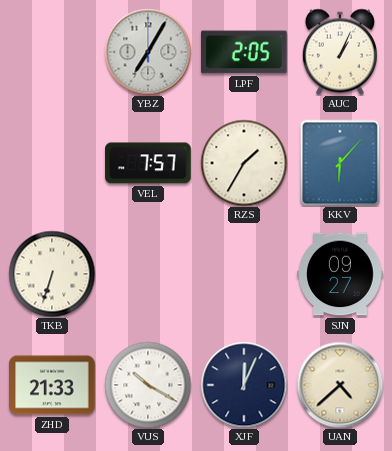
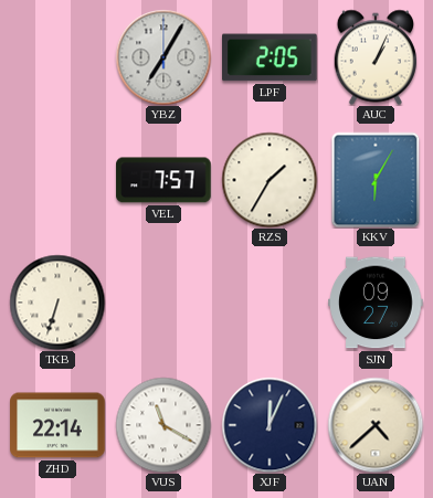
KKV: 6:07 -> 6:05
ZHD: 21:33 -> 22:14
VUS: 10:20 -> 11:20
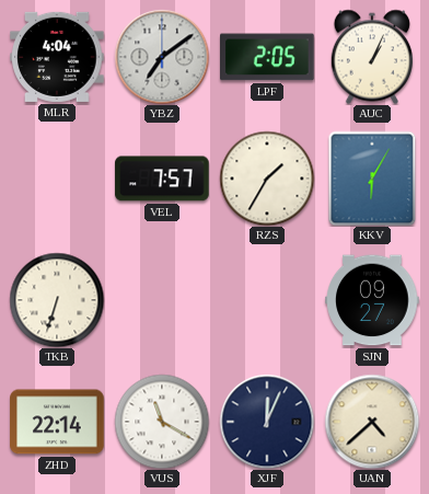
MLR: none -> 4:04
YBZ: 7:05 -> 7:09
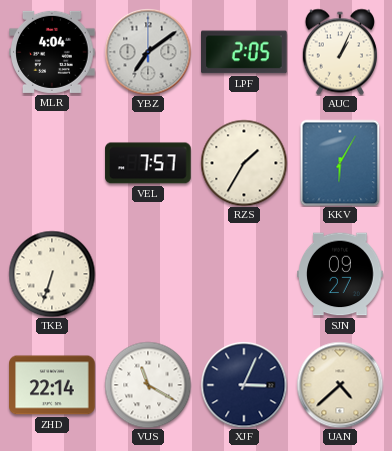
XJF: 12:04 -> 3:04
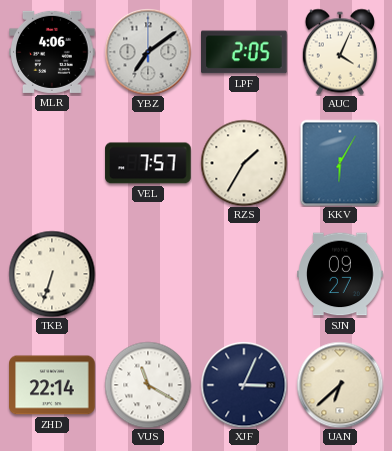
MLR: 4:04 -> 4:06
AUC: 1:04 -> 4:04
UAN: 4:38 -> 6:38
